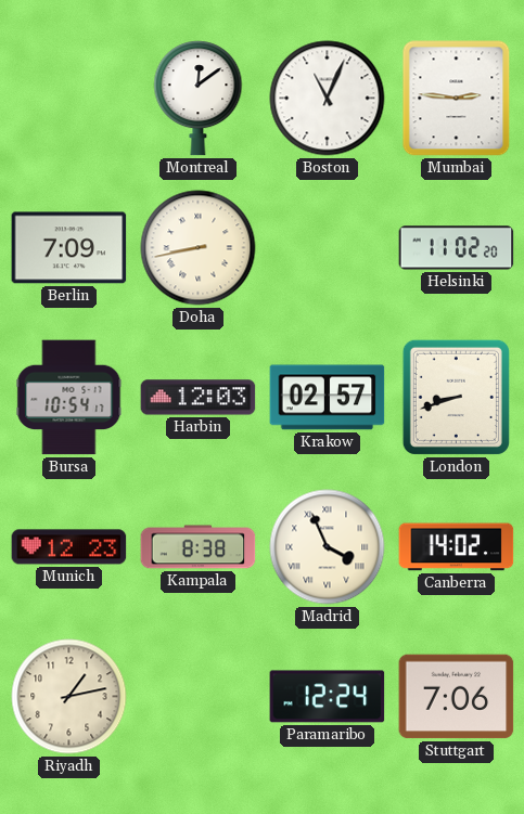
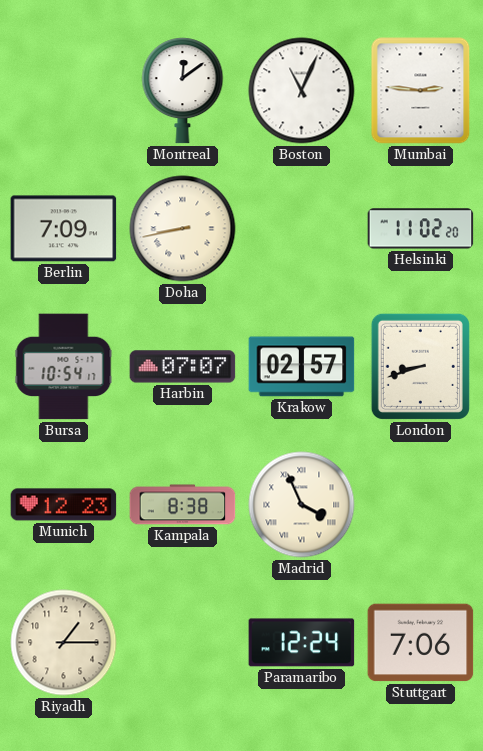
Harbin: 12:03 -> 07:07
Canberra: 14:02 -> none
Riyadh: 1:13 -> 1:15
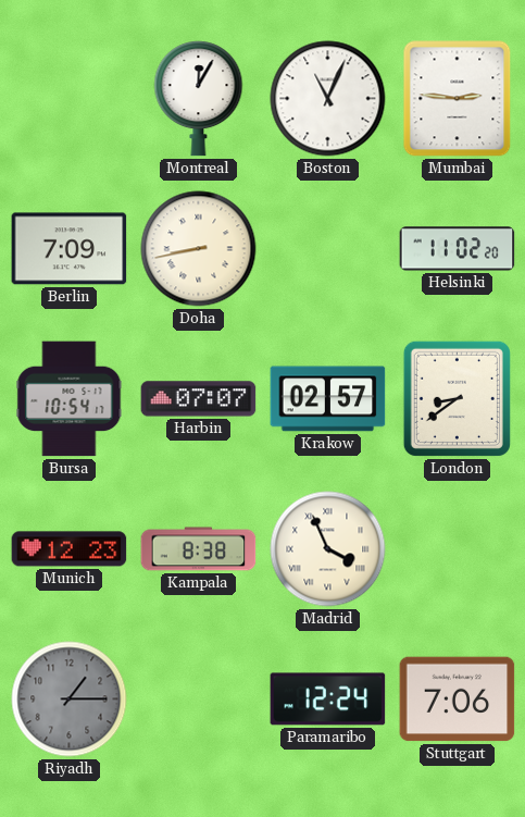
Montreal: 12:09 -> 12:05
London: 8:42 -> 8:39
Riyadh dial: cream -> grey
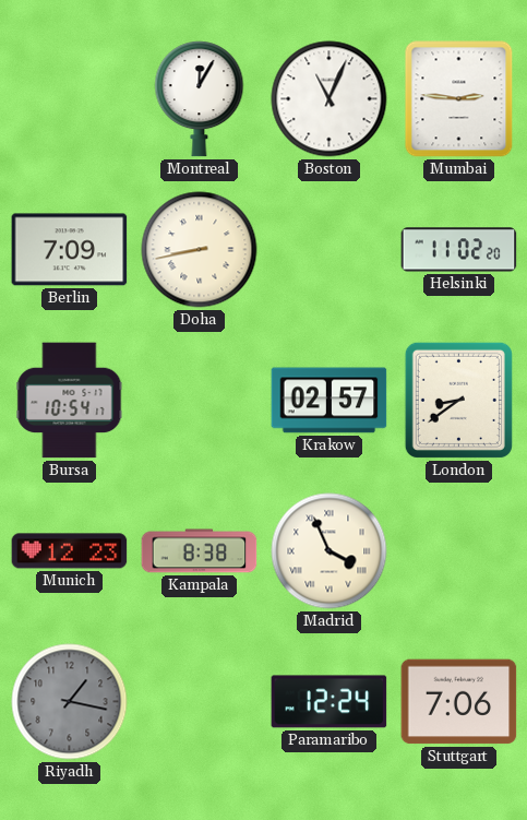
Harbin: 07:07 -> none
Riyadh: 1:15 -> 1:17
